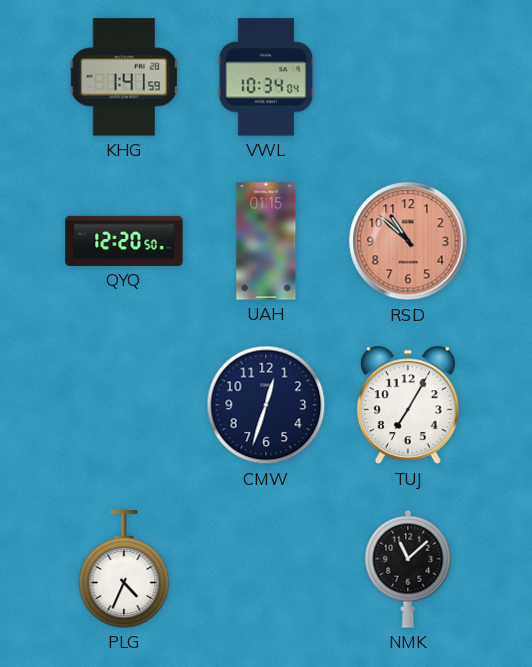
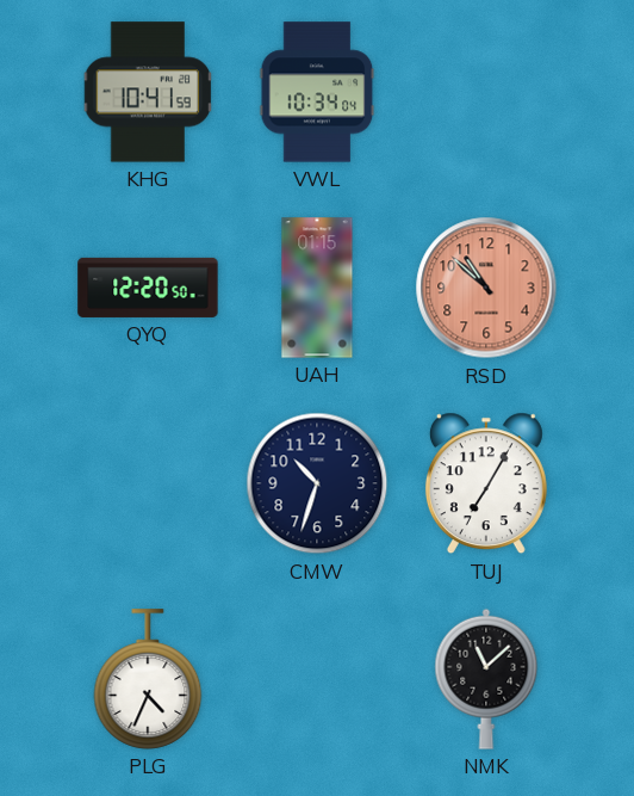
KHG: 1:41 -> 10:41
CMW: 12:33 -> 10:33
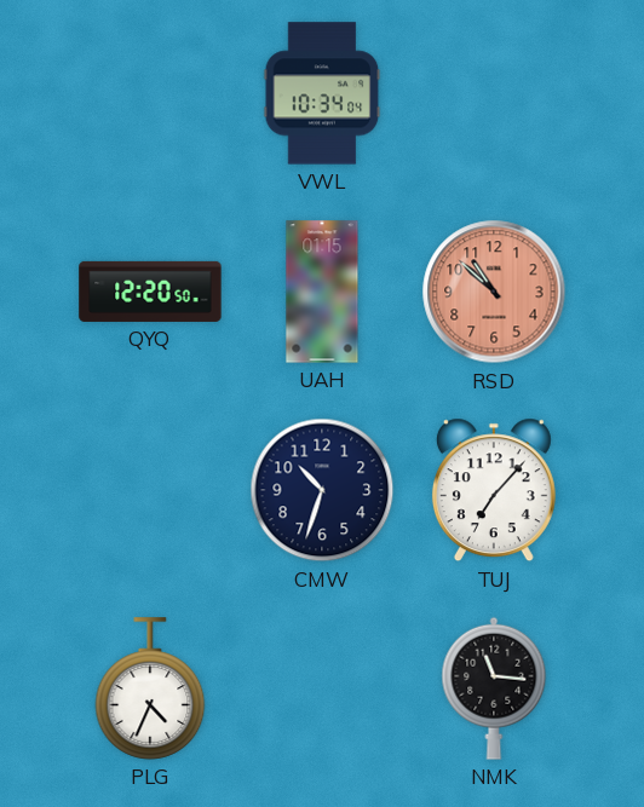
KHG: 10:41 -> none
TUJ: 7:05 -> 7:07
NMK: 11:08 -> 11:16
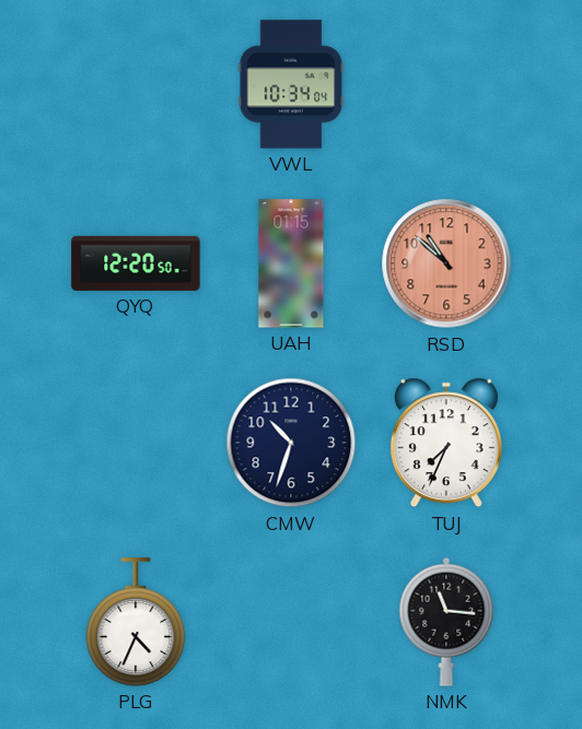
TUJ: 7:07 -> 7:34
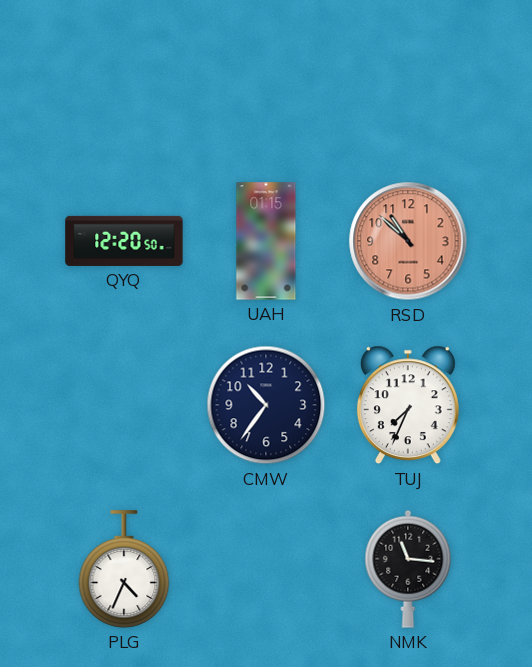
VWL: 10:34 -> none
CMW: 10:33 -> 10:36
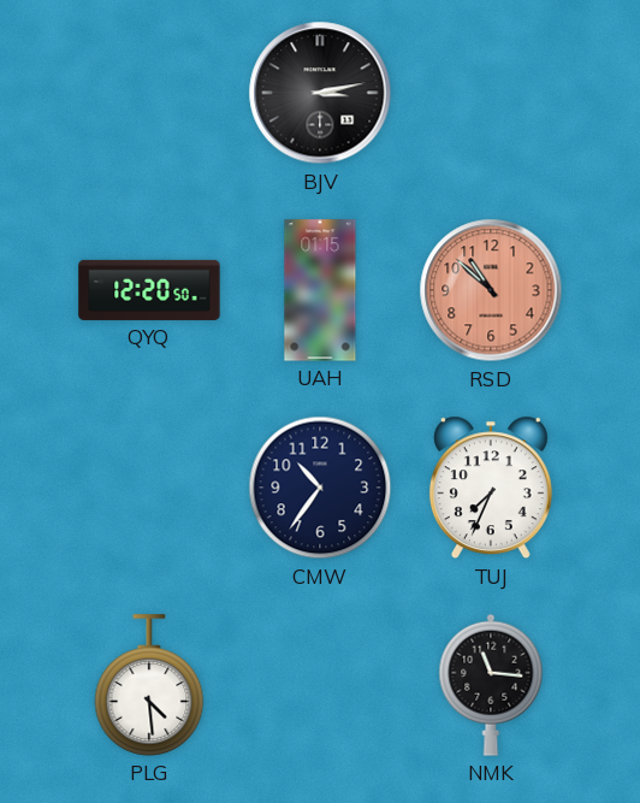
BJV: none -> 3:13
PLG: 4:34 -> 4:29
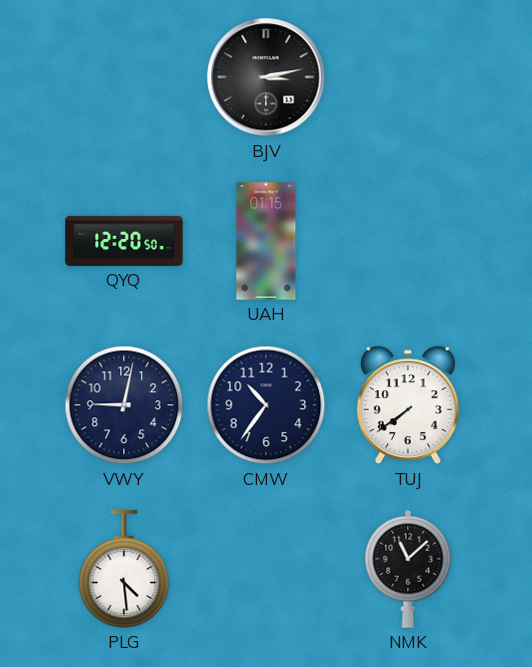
RSD: 10:52 -> none
VWY: none -> 9:02
TUJ: 7:34 -> 7:39
NMK: 11:16 -> 11:08
